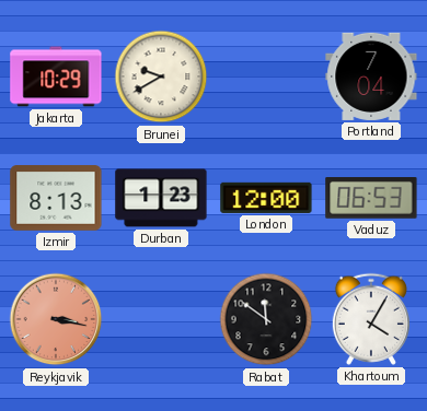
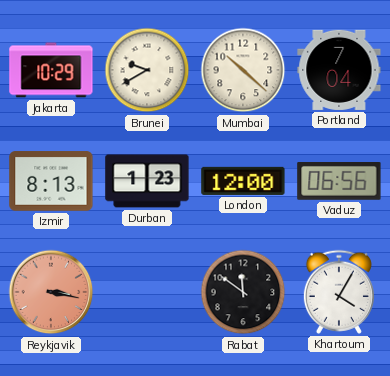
Mumbai: none -> 10:22
Vaduz: 06:53 -> 06:56
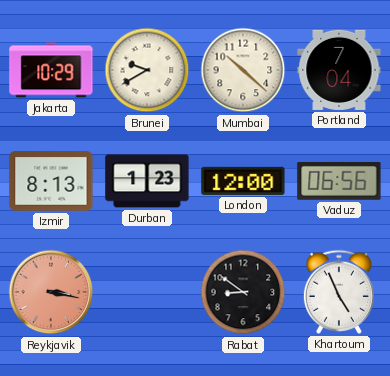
Rabat: 11:51 -> 8:51
Khartoum: 4:05 -> 4:56
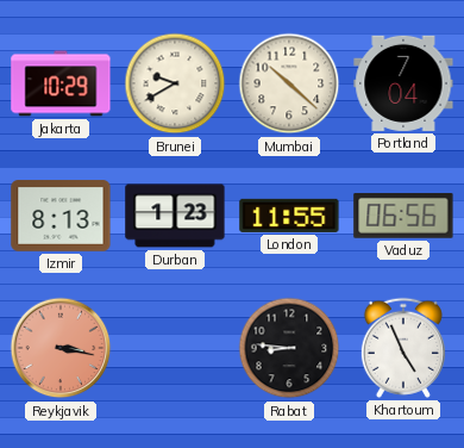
London: 12:00 -> 11:55
Rabat: 8:51 -> 8:46
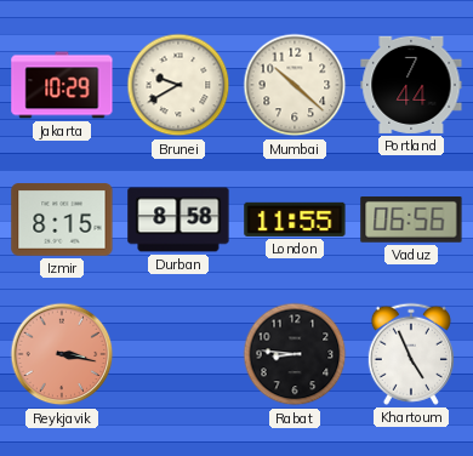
Portland: 7:04 -> 7:44
Izmir: 8:13 -> 8:15
Durban: 1:23 -> 8:58
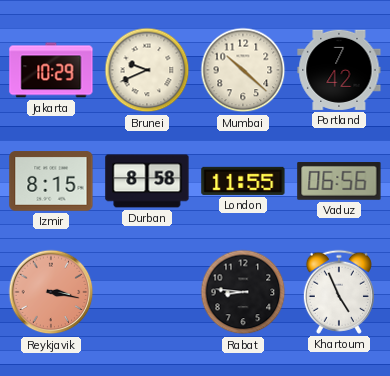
Brunei: 9:40 -> 9:41
Portland: 7:44 -> 7:42
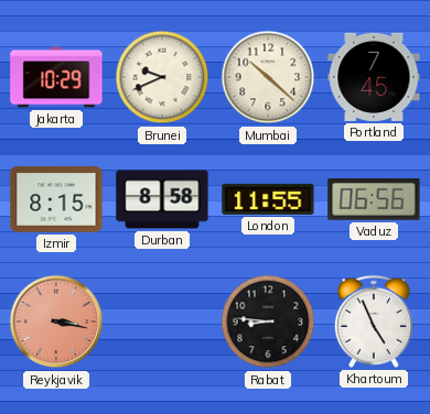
Portland: 7:42 -> 7:45
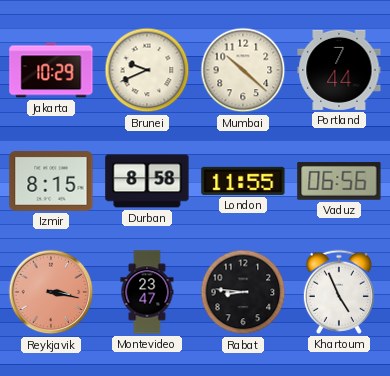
Portland: 7:45 -> 7:44
Montevideo: none -> 23:47
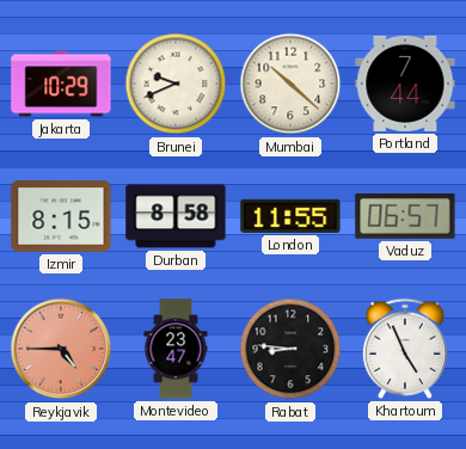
Vaduz: 06:56 -> 06:57
Reykjavik: 3:17 -> 4:45
